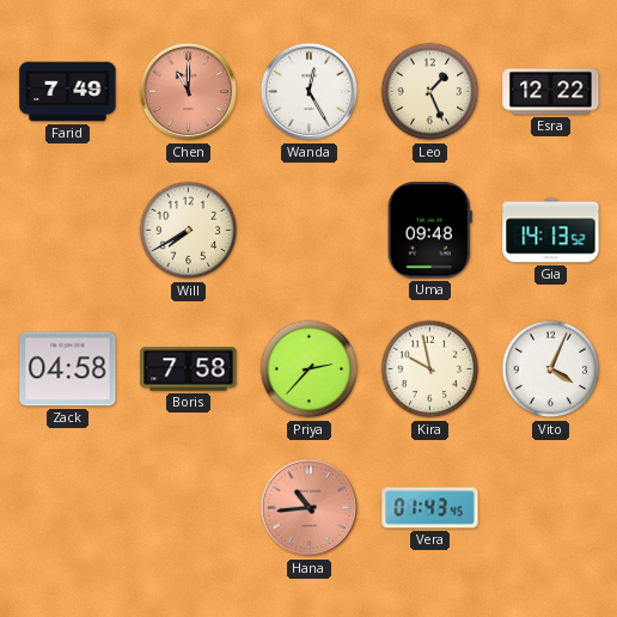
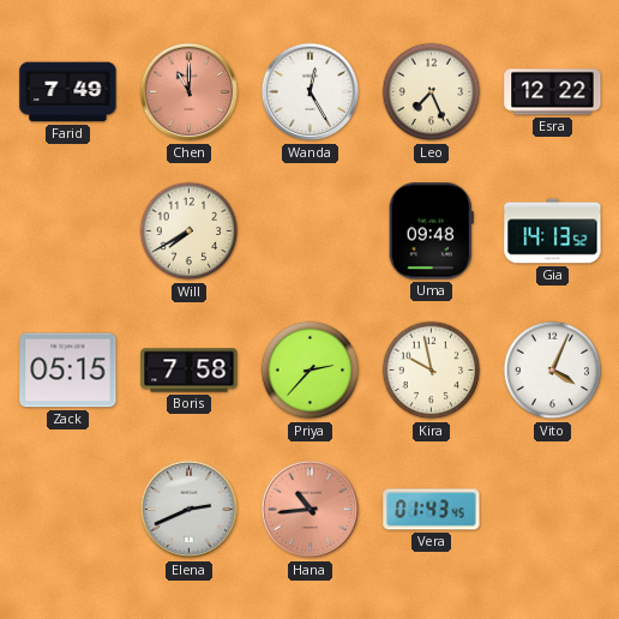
Leo: 1:26 -> 7:26
Zack: 04:58 -> 05:15
Elena: none -> 2:41
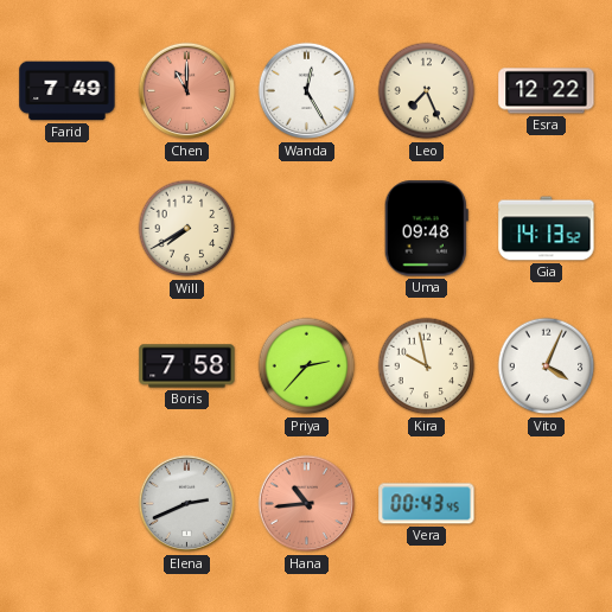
Zack: 05:15 -> none
Vera: 01:43 -> 00:43
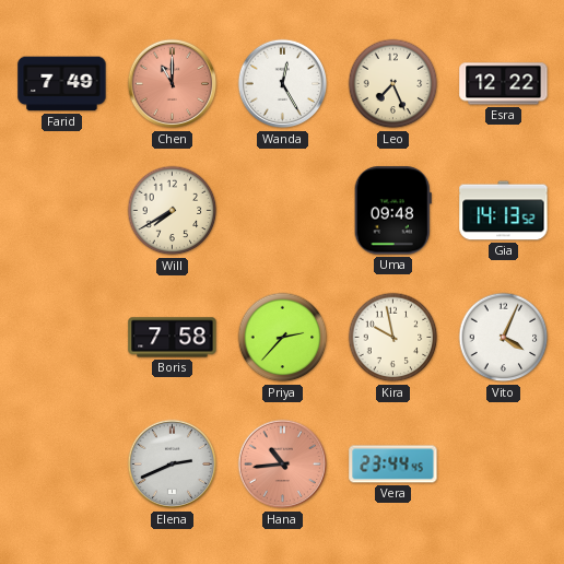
Vera: 00:43 -> 23:44
